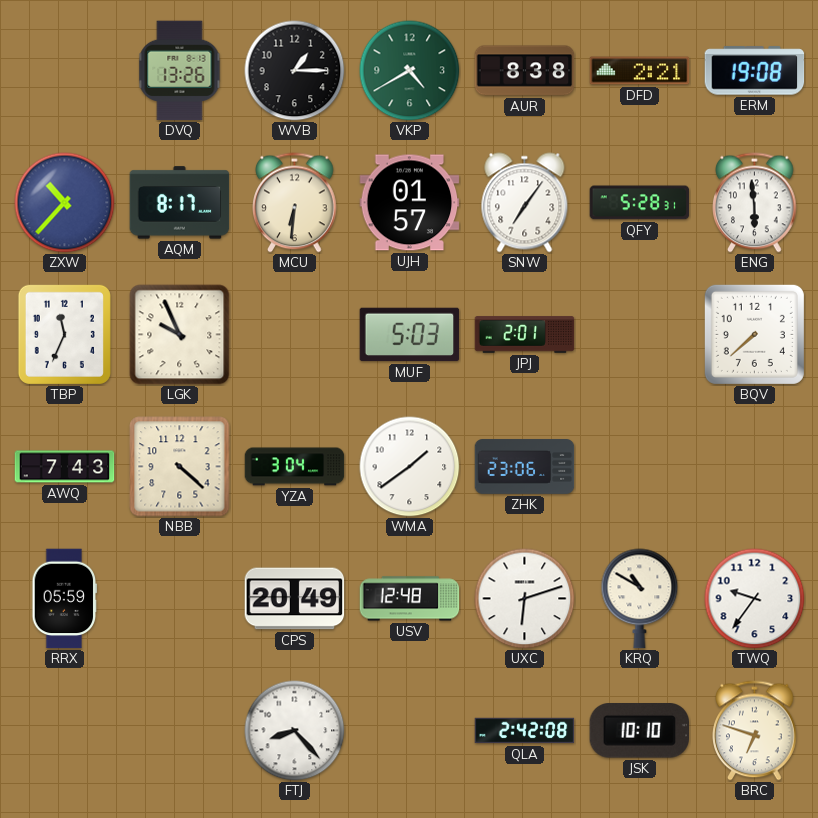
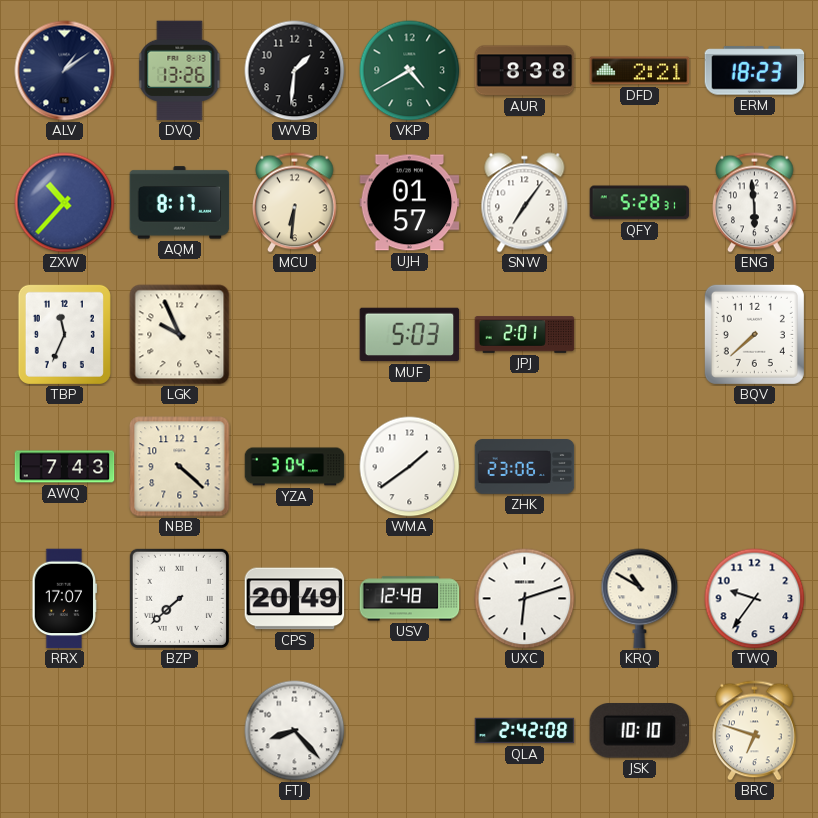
ALV: none -> 1:09
WVB: 1:15 -> 1:31
ERM: 19:08 -> 18:23
RRX: 05:59 -> 17:07
BZP: none -> 7:38
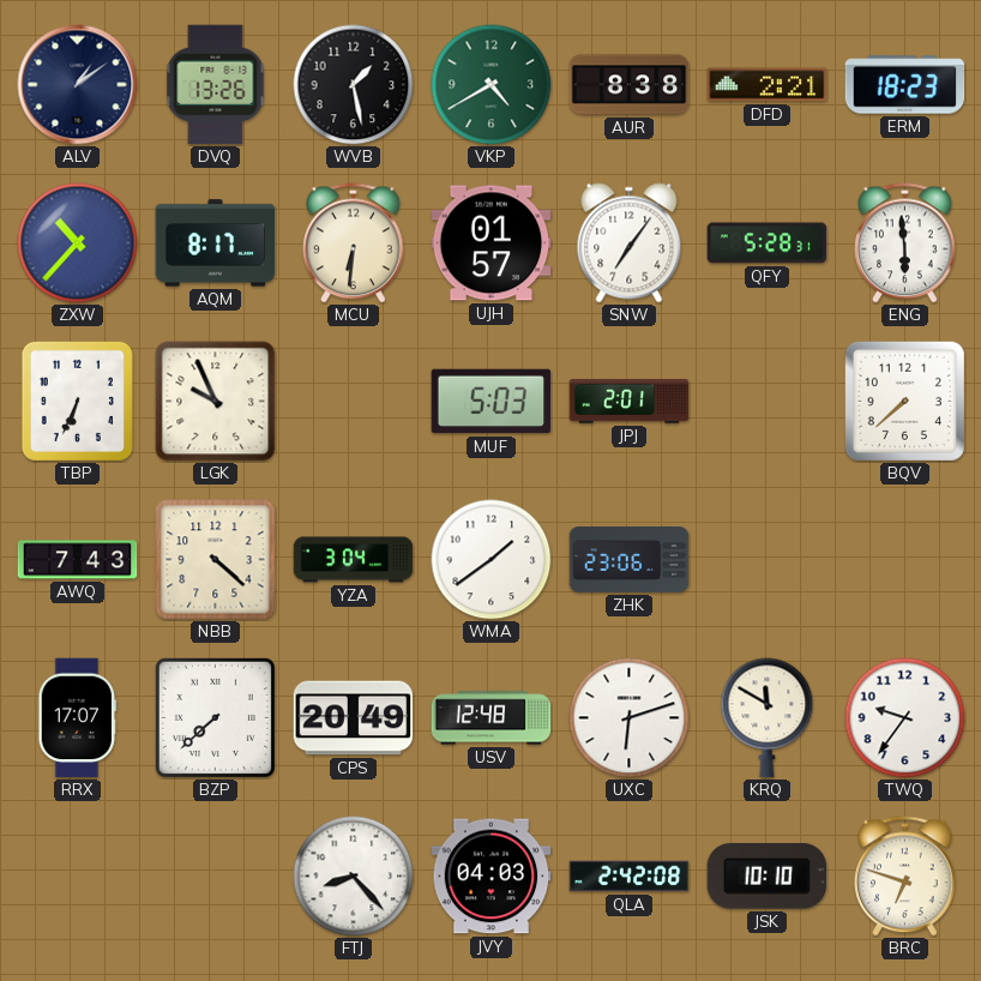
WVB: 1:31 -> 1:28
TBP: 11:34 -> 6:34
KRQ: 10:50 -> 11:50
JVY: none -> 04:03
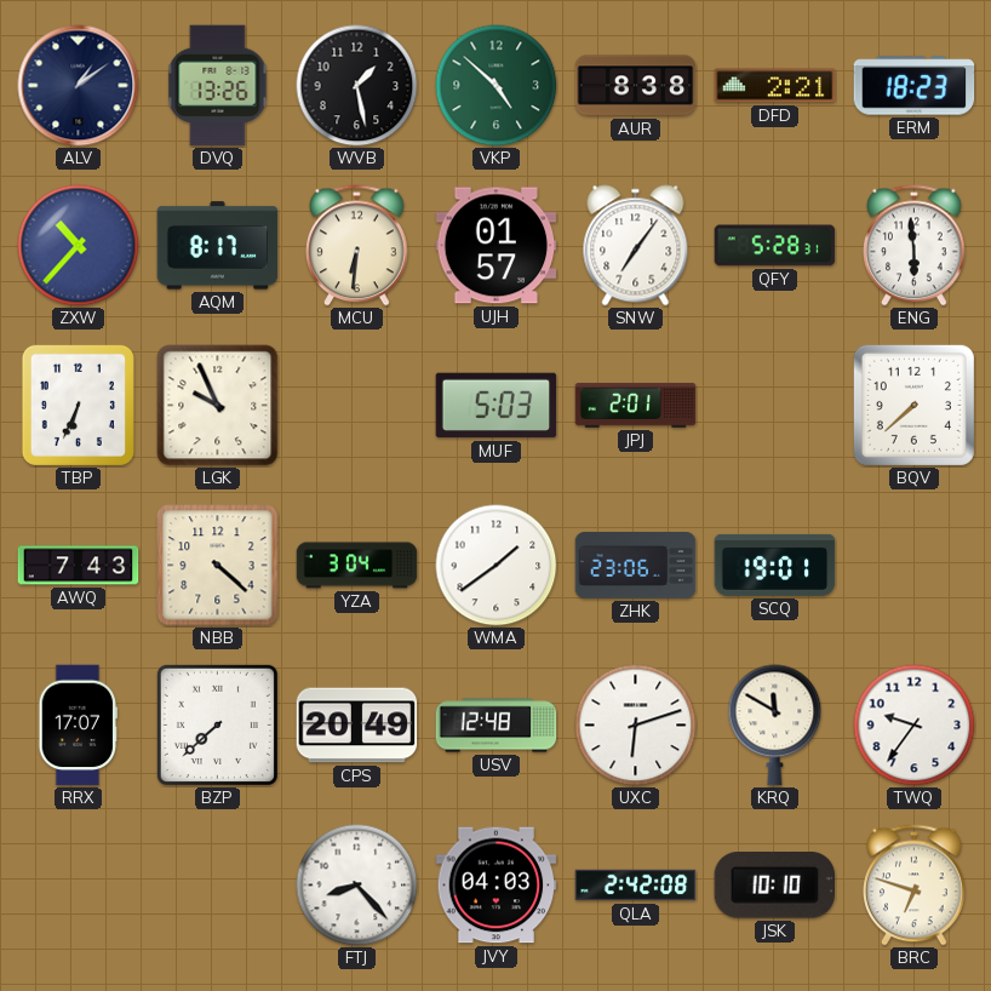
VKP: 4:40 -> 4:52
SCQ: none -> 19:01
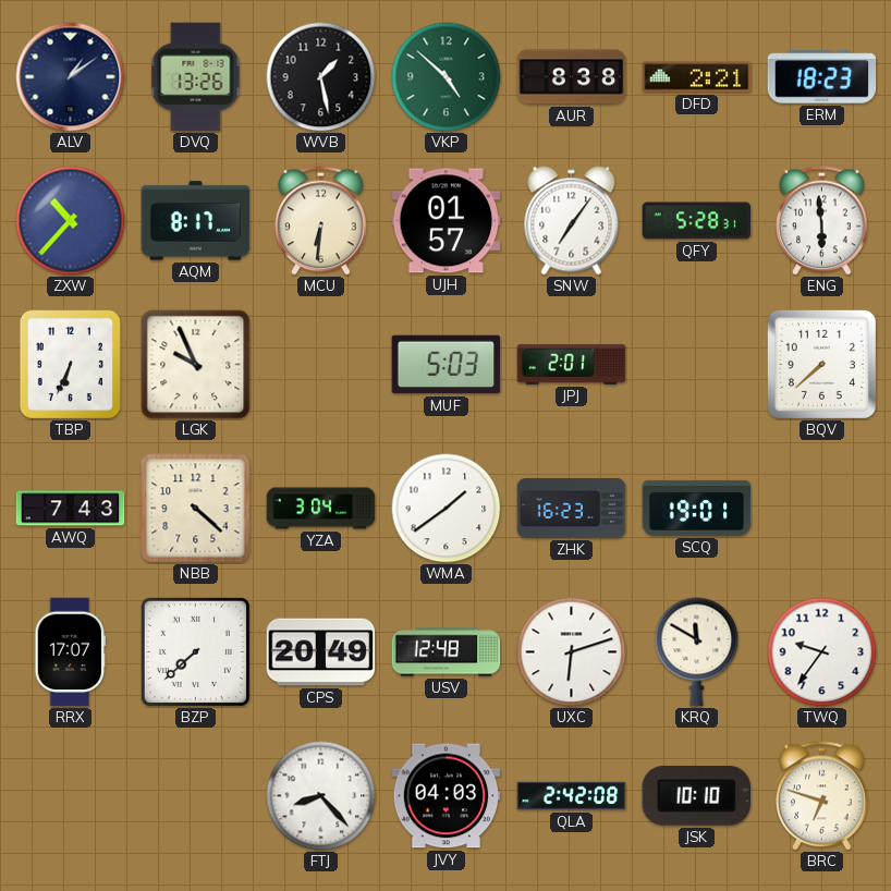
ZHK: 23:06 -> 16:23
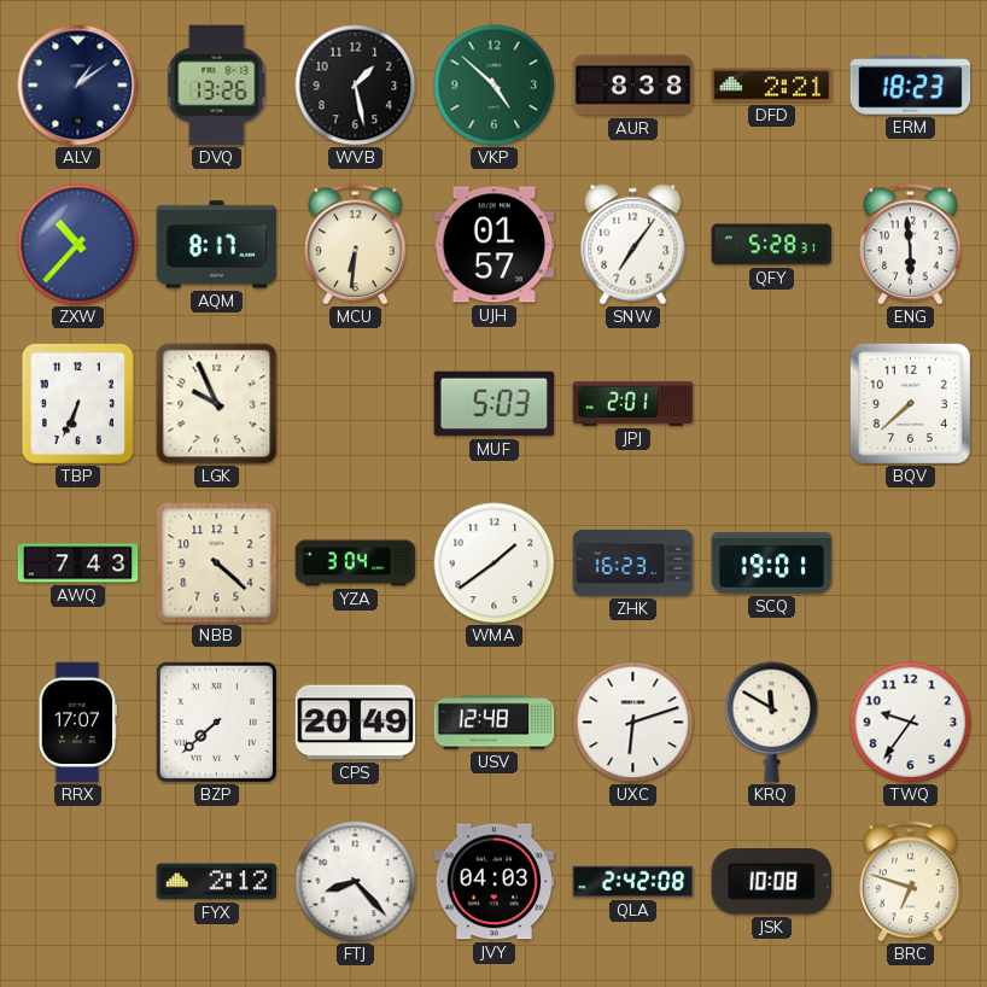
FYX: none -> 2:12
JSK: 10:10 -> 10:08
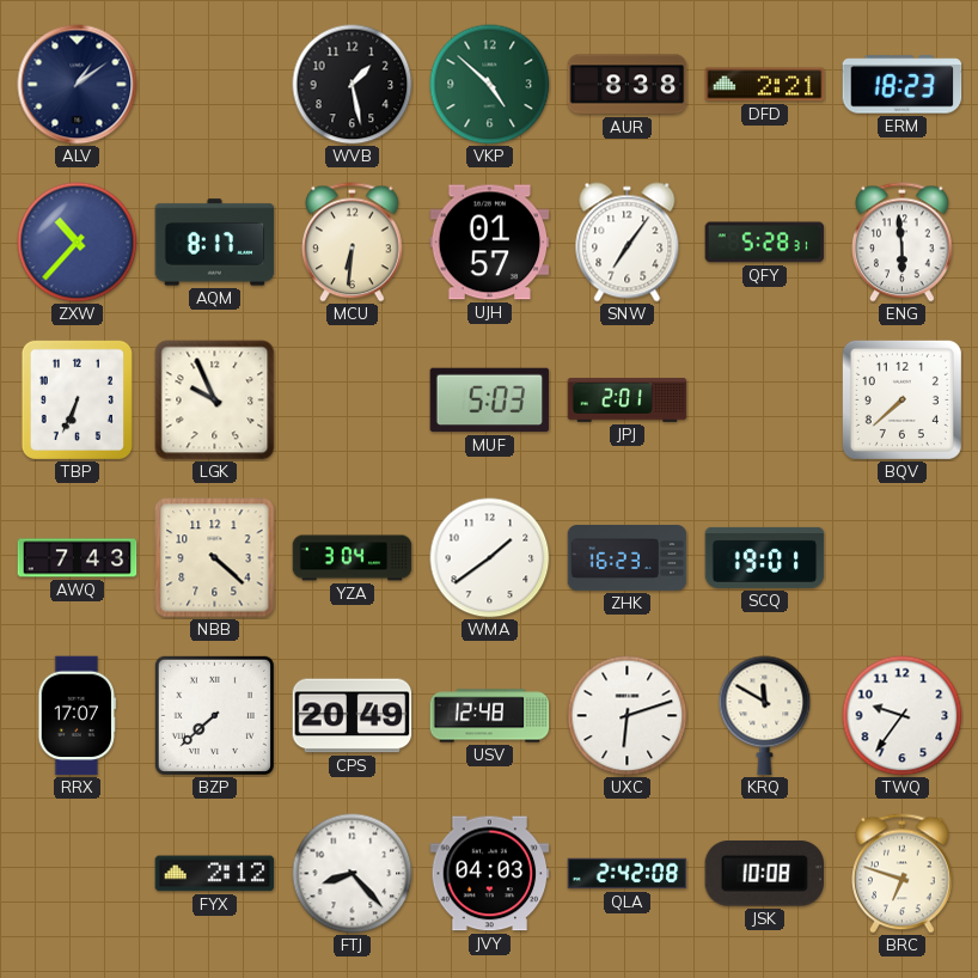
DVQ: 13:26 -> none
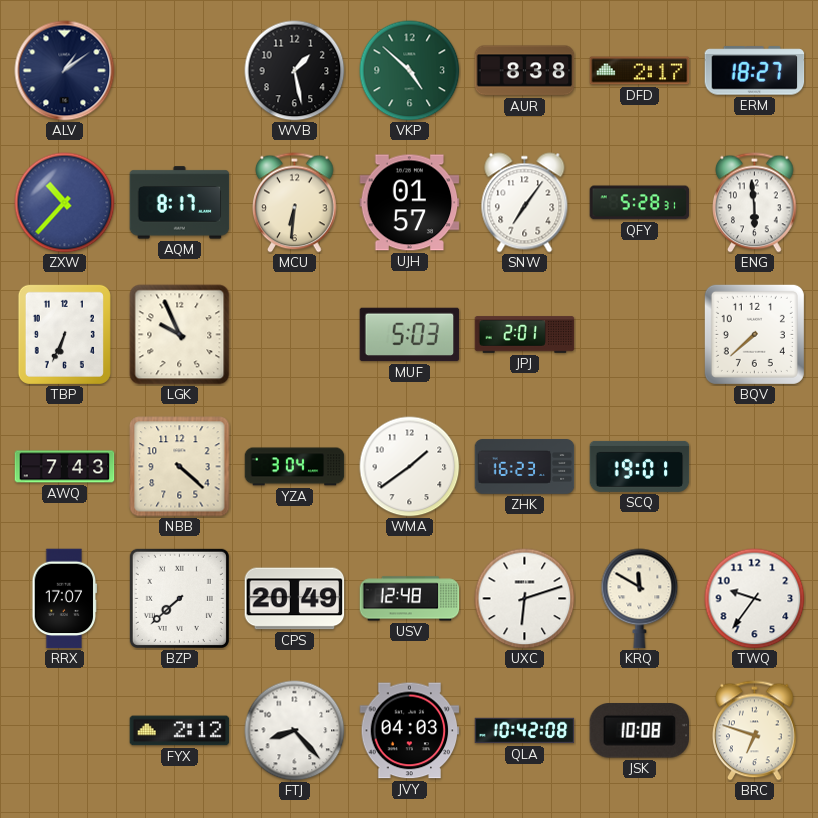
DFD: 2:21 -> 2:17
ERM: 18:23 -> 18:27
QLA: 2:42 -> 10:42
